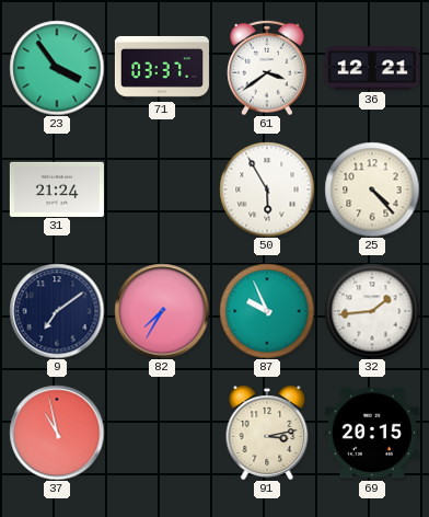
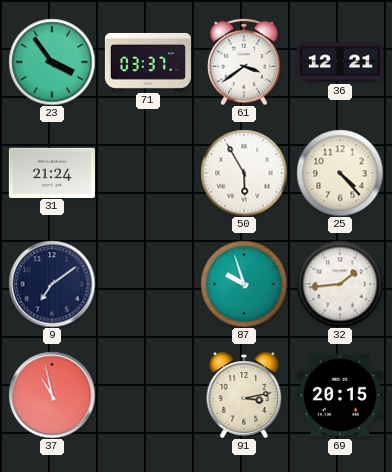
82: 7:35 -> none
87: 9:56 -> 9:57
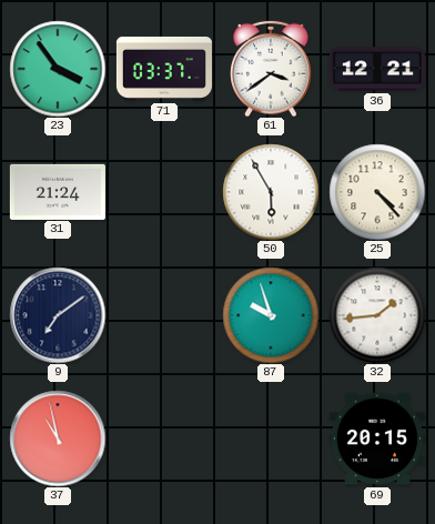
91: 3:13 -> none
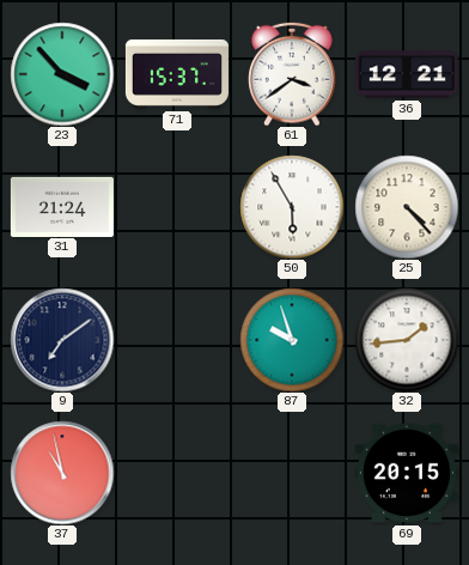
23: 3:54 -> 3:53
71: 03:37 -> 15:37
